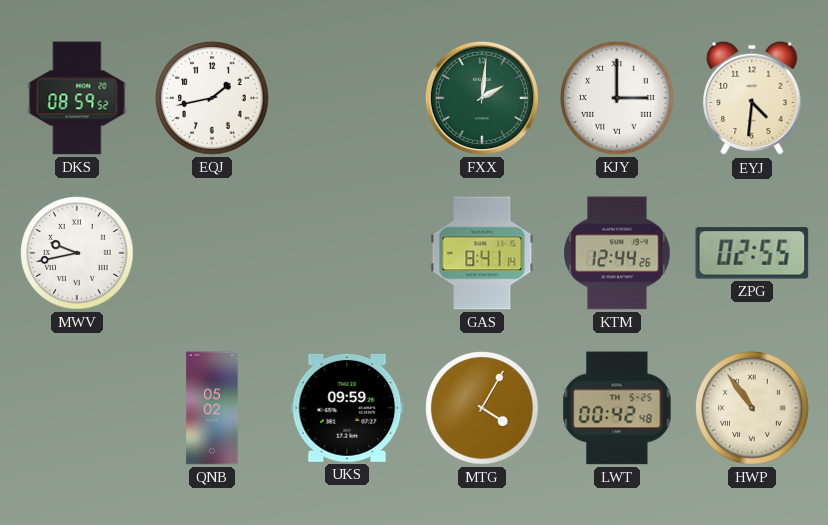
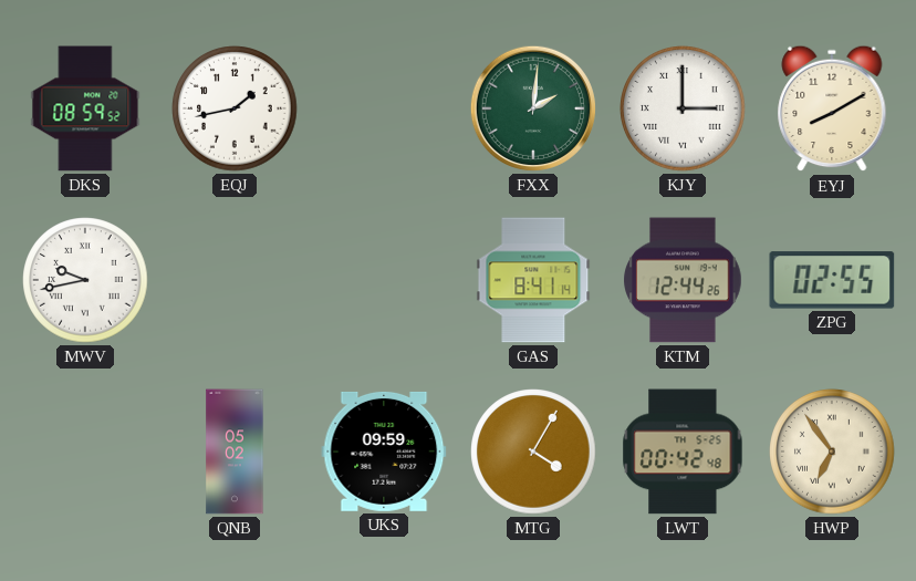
EYJ: 4:31 -> 8:10
HWP: 10:54 -> 6:54
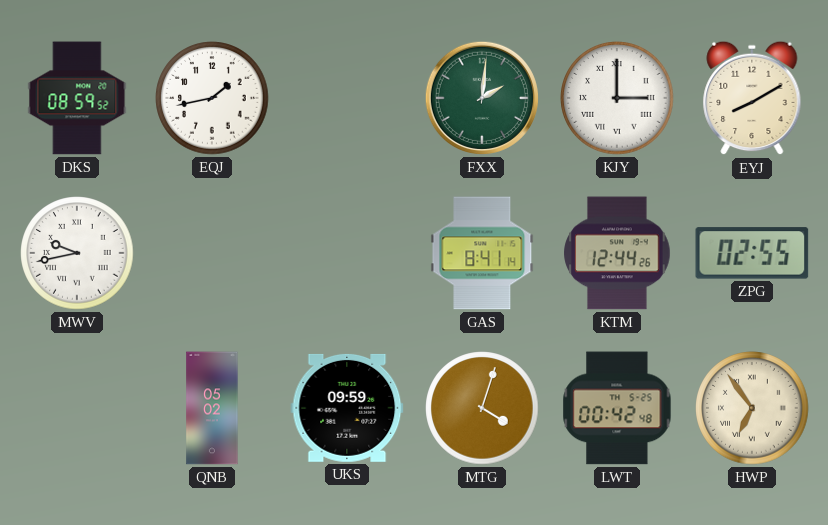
MTG: 4:05 -> 4:03
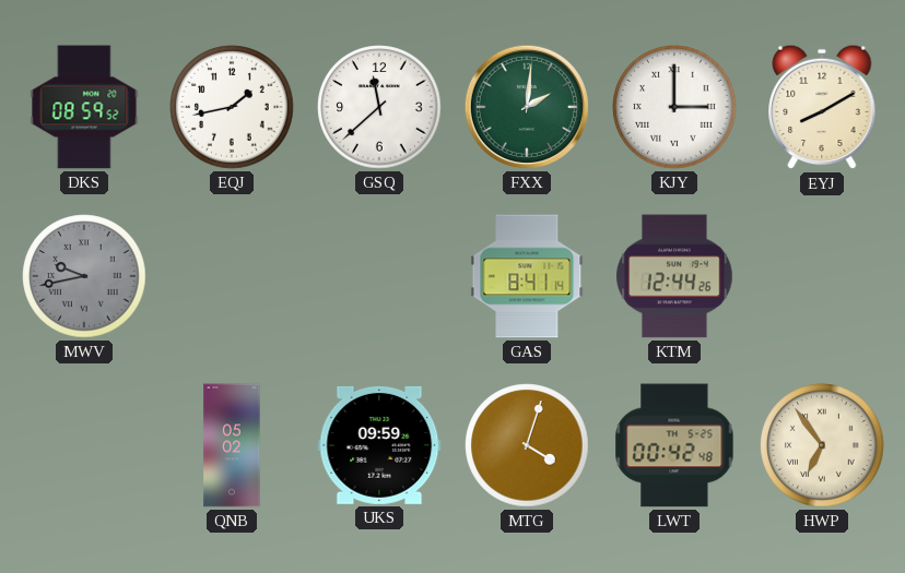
GSQ: none -> 11:38
MWV dial: white -> grey
ZPG: 02:55 -> none
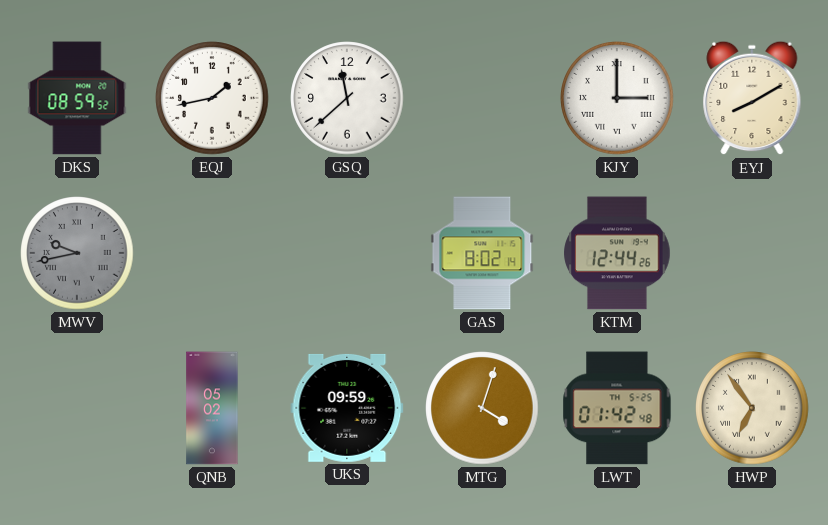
FXX: 2:01 -> none
GAS: 8:41 -> 8:02
LWT: 00:42 -> 01:42
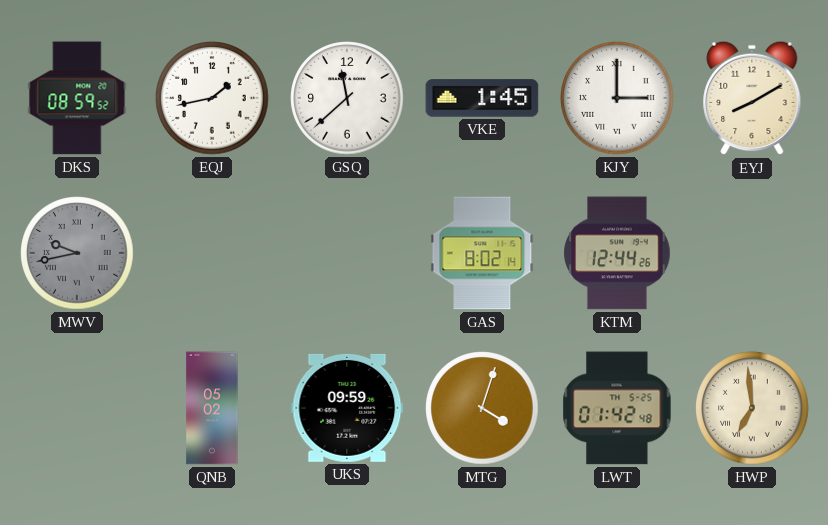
VKE: none -> 1:45
HWP: 6:54 -> 6:59
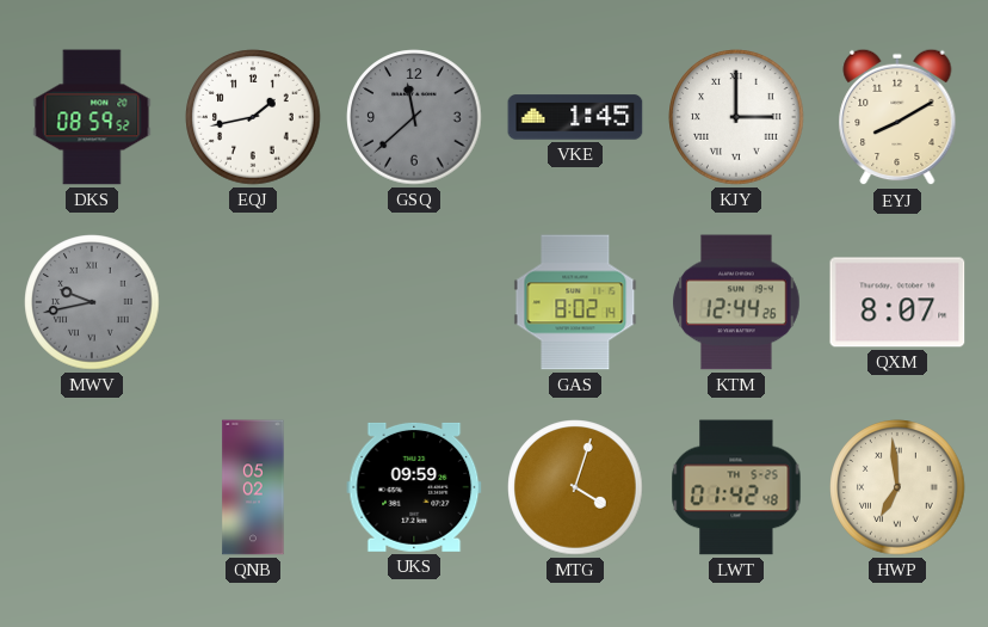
GSQ dial: white -> grey
QXM: none -> 8:07
